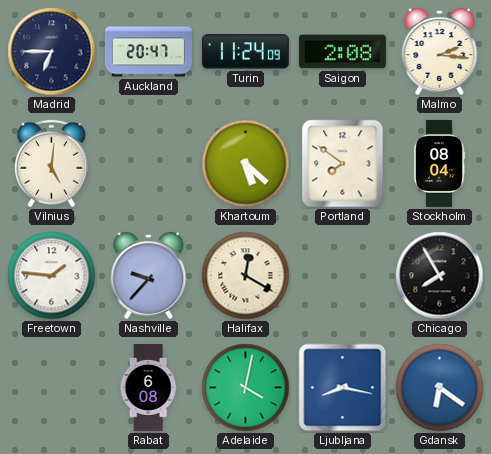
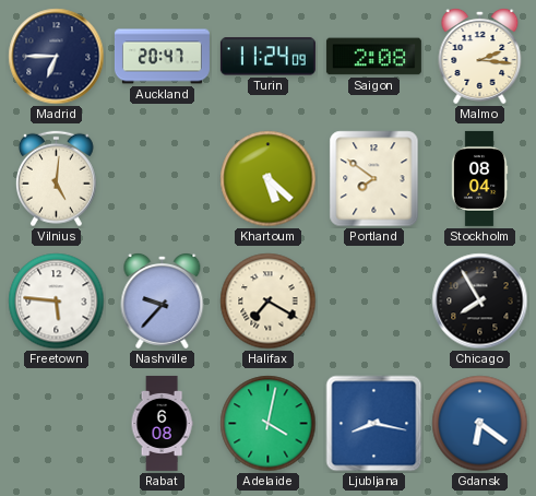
Freetown: 1:46 -> 5:46
Halifax: 12:20 -> 7:20
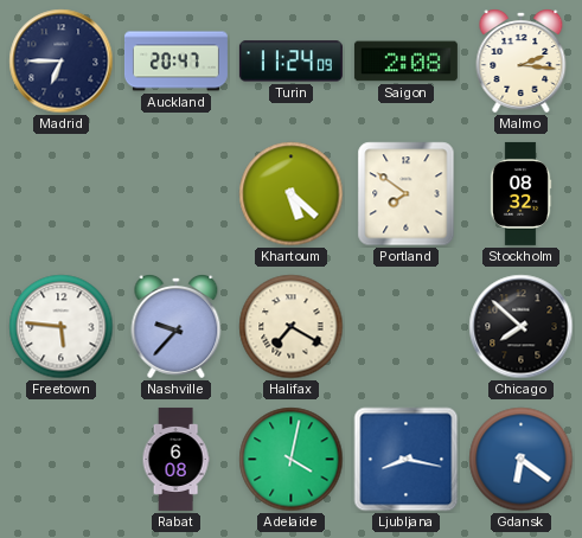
Vilnius: 5:01 -> none
Stockholm: 08:04 -> 08:32
Chicago: 7:55 -> 7:52
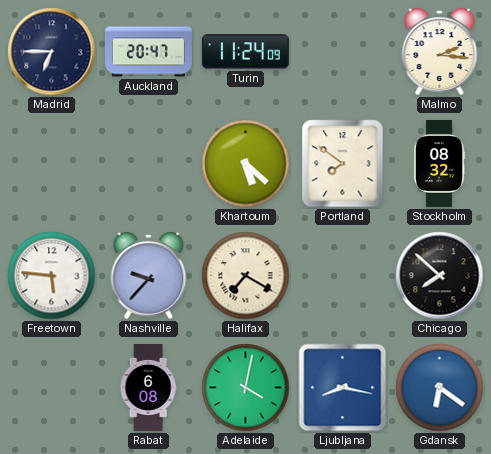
Saigon: 2:08 -> none
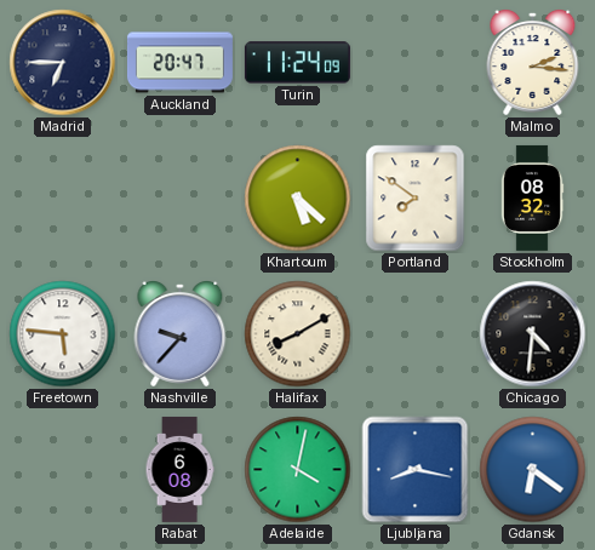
Halifax: 7:20 -> 8:10
Chicago: 7:52 -> 4:31
